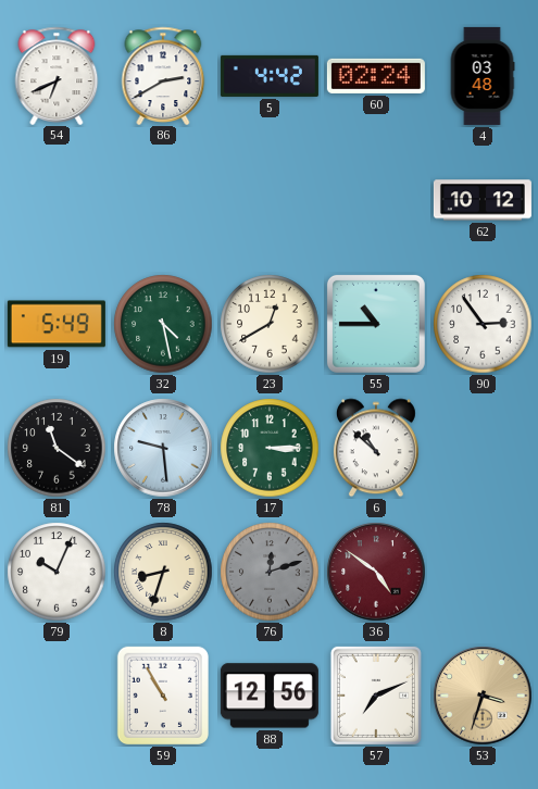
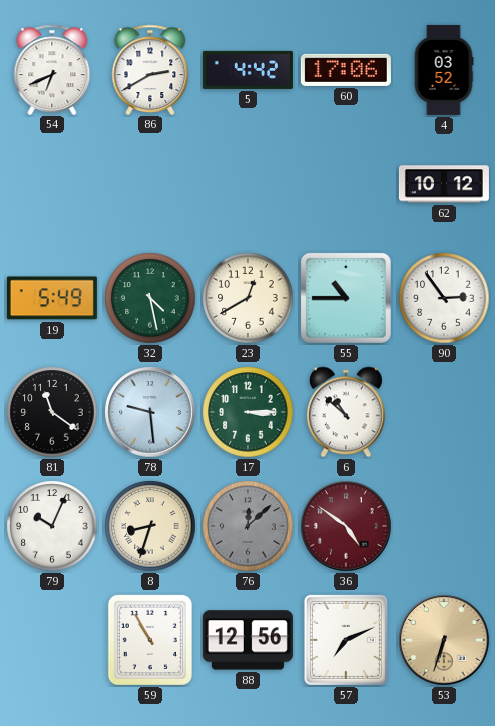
60: 02:24 -> 17:06
4: 03:48 -> 03:52
76: 12:12 -> 12:08
53: 3:33 -> 6:33
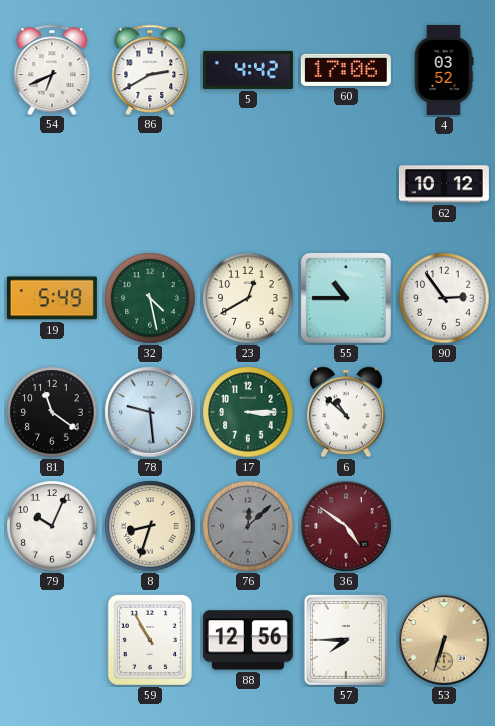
57: 7:11 -> 7:45
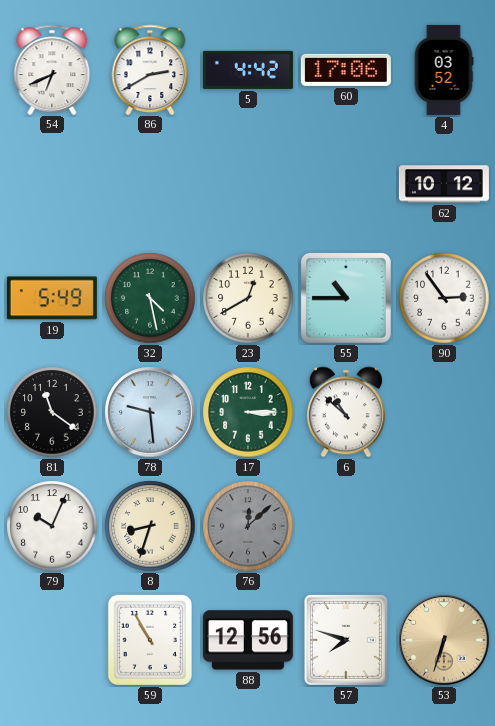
36: 4:51 -> none
57: 7:45 -> 7:48
